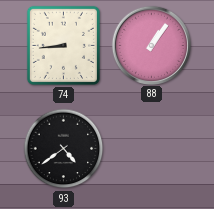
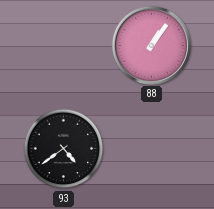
74: 8:44 -> none
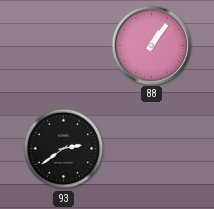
93: 4:39 -> 2:39
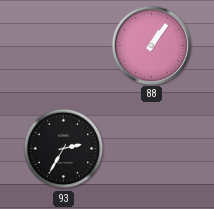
93: 2:39 -> 2:35
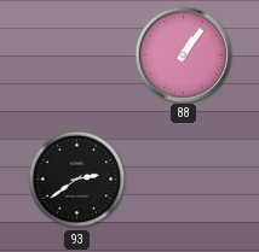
93: 2:35 -> 2:39
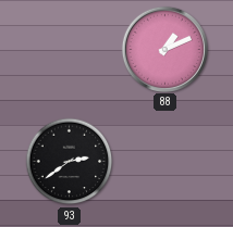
88: 1:06 -> 1:11
